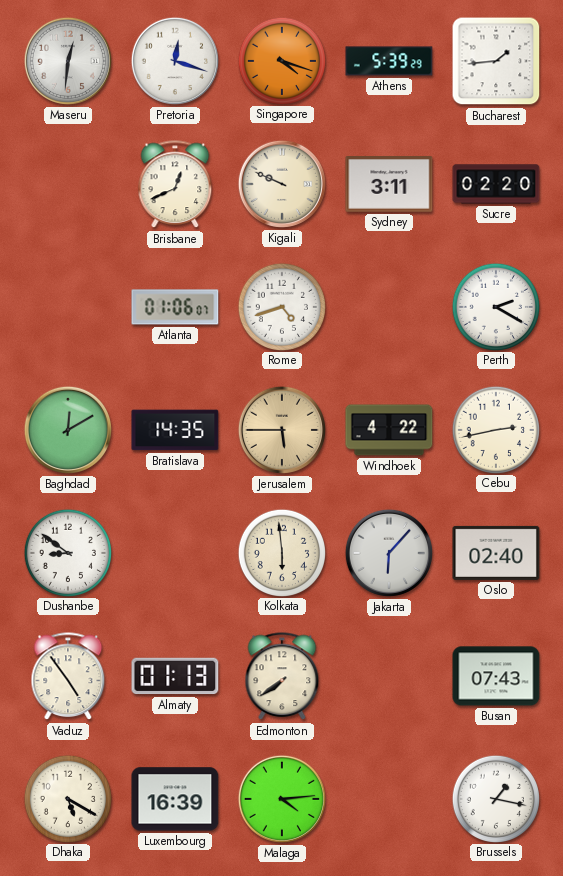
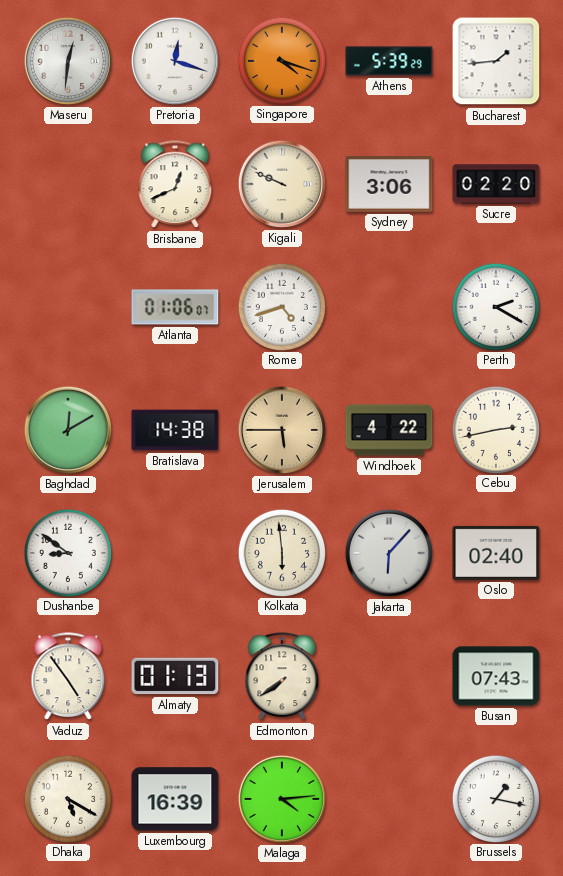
Sydney: 3:11 -> 3:06
Bratislava: 14:35 -> 14:38
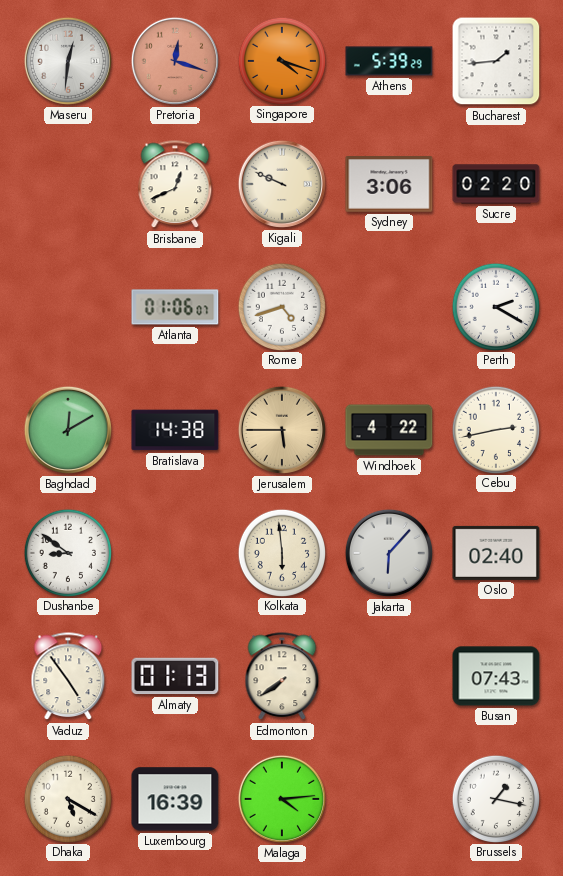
Pretoria dial: white -> salmon
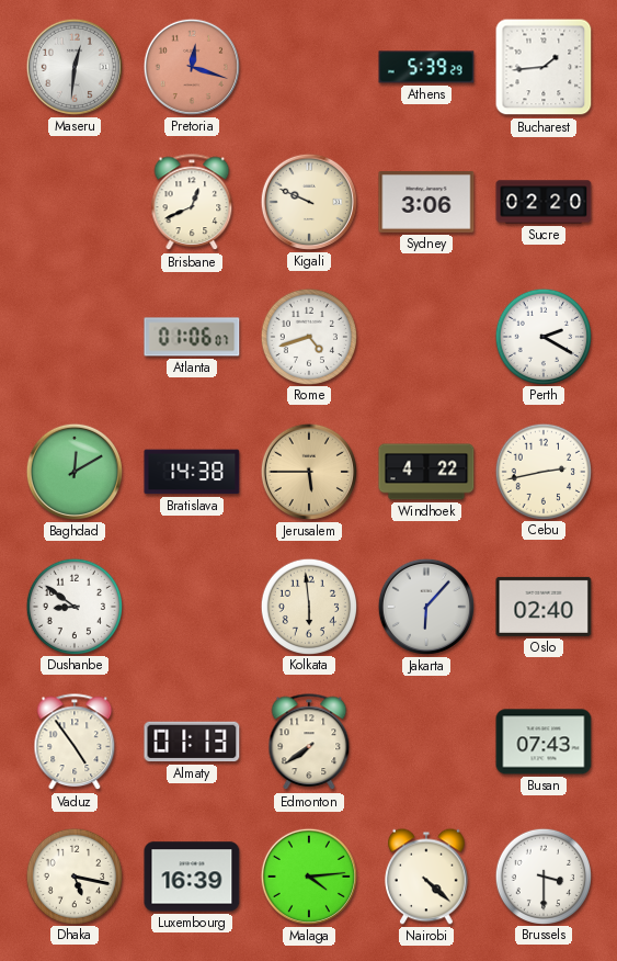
Singapore: 4:18 -> none
Dhaka: 5:20 -> 5:17
Nairobi: none -> 4:22
Brussels: 1:17 -> 3:30
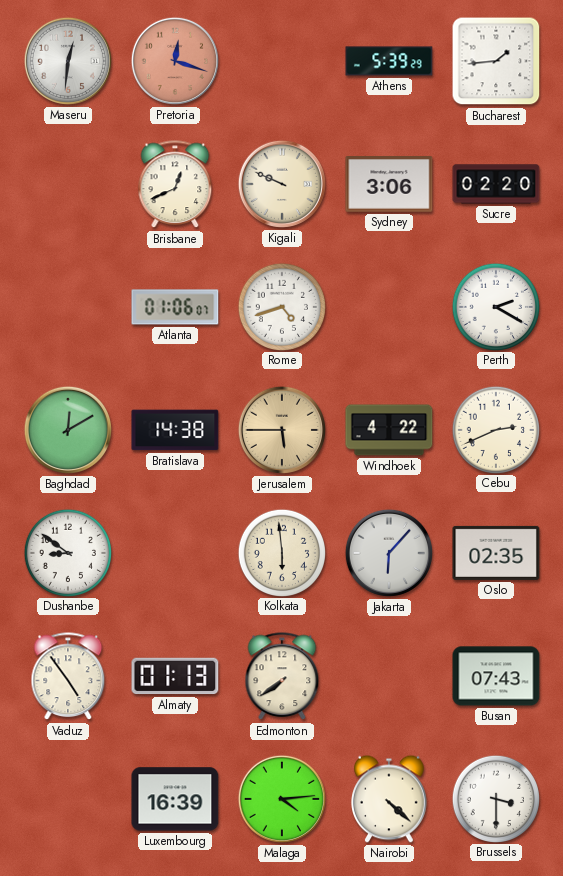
Cebu: 2:43 -> 2:41
Oslo: 02:40 -> 02:35
Dhaka: 5:17 -> none
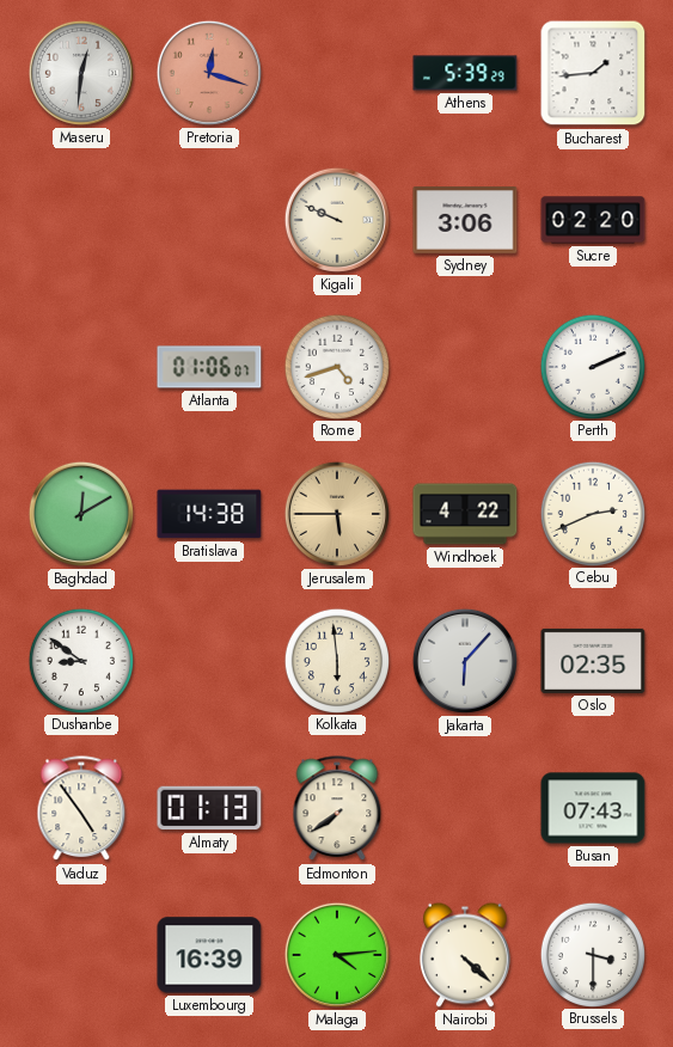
Brisbane: 12:41 -> none
Perth: 2:20 -> 2:11
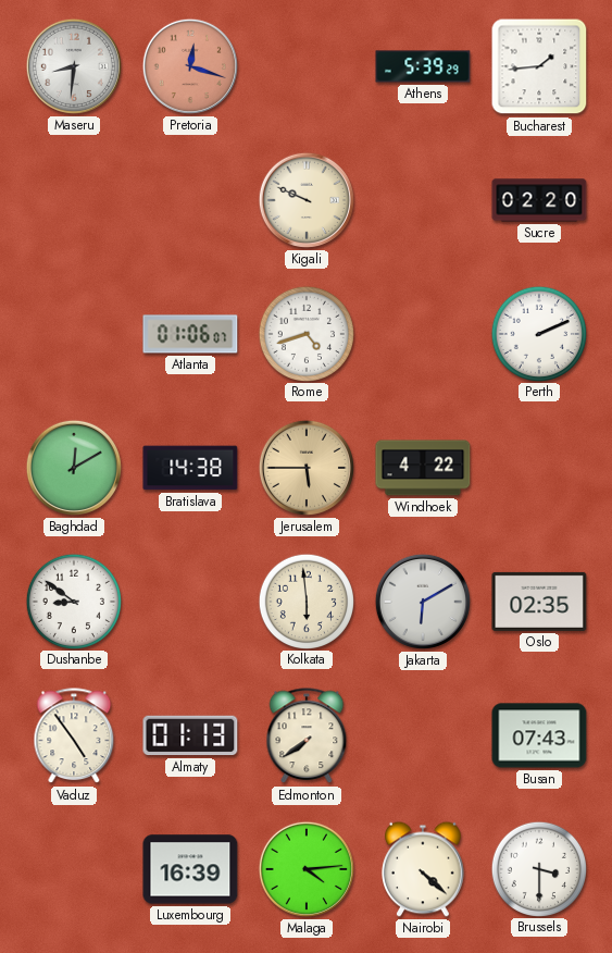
Maseru: 12:31 -> 8:31
Sydney: 3:06 -> none
Cebu: 2:41 -> none
Jakarta: 6:07 -> 6:10
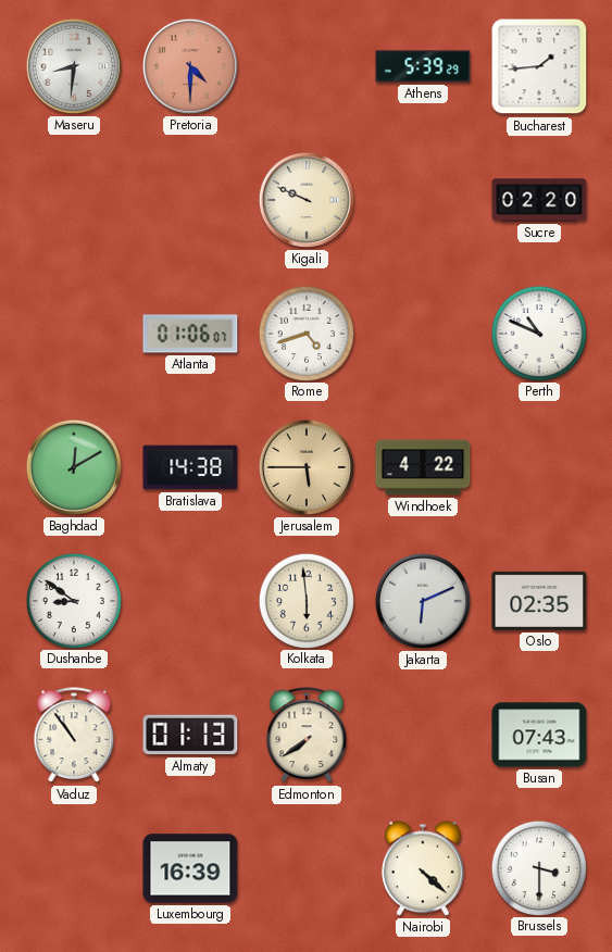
Pretoria: 12:18 -> 4:30
Perth: 2:11 -> 10:49
Jakarta: 6:10 -> 6:11
Vaduz: 4:54 -> 10:54
Malaga: 4:14 -> none
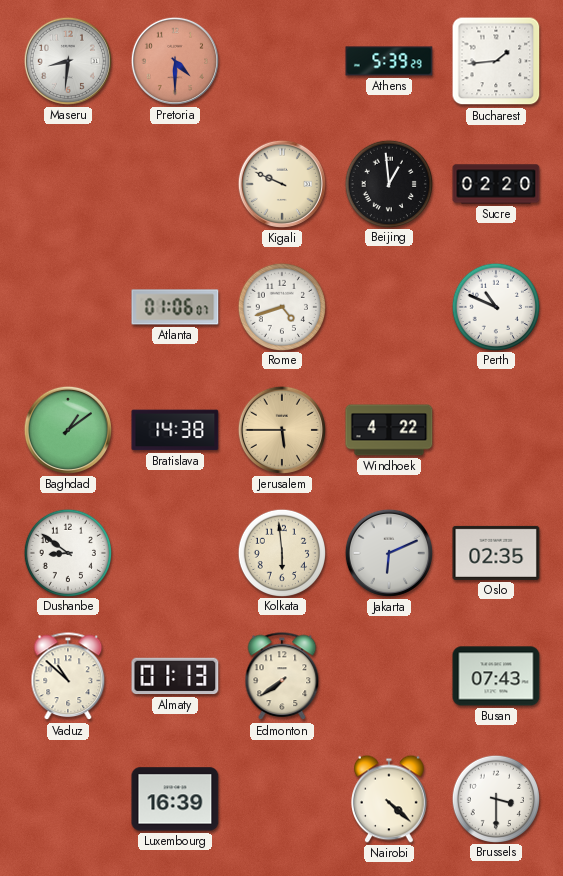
Beijing: none -> 12:59
Baghdad: 12:10 -> 1:09
Vaduz: 10:54 -> 10:52
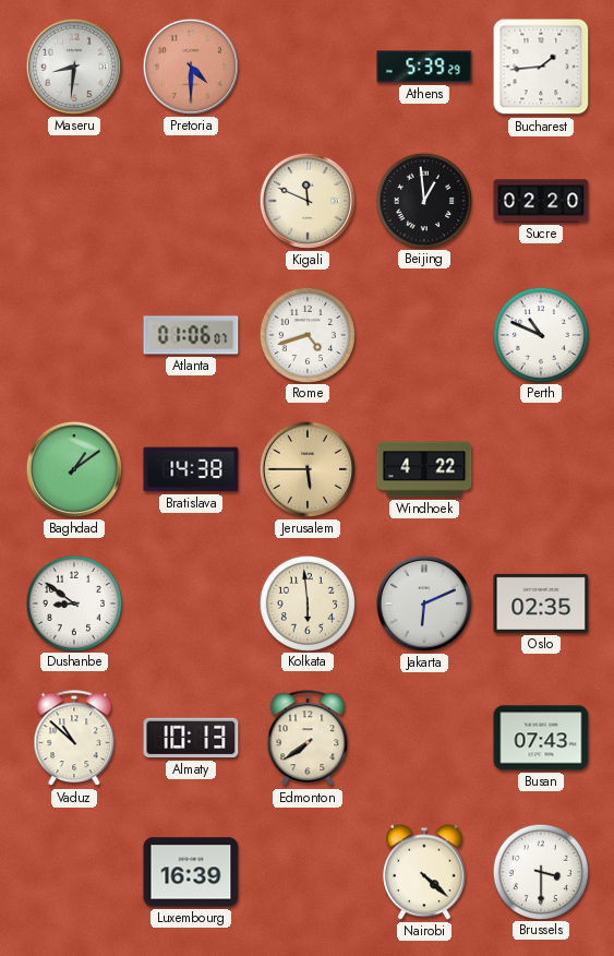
Kigali: 9:49 -> 11:49
Almaty: 01:13 -> 10:13
